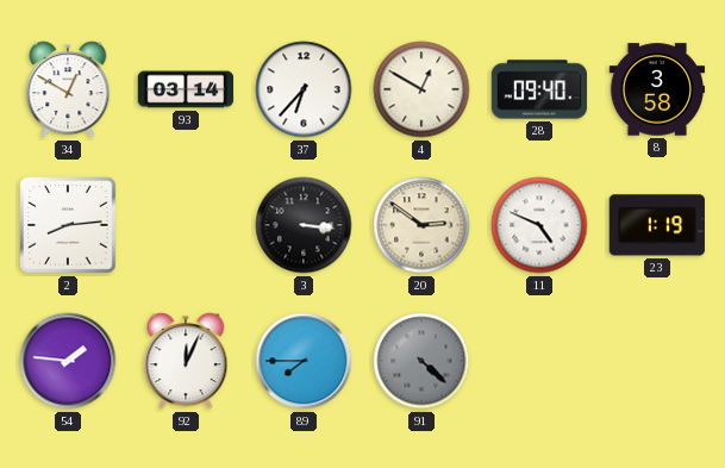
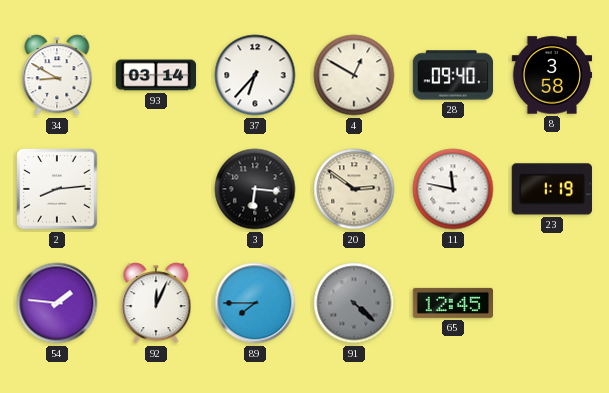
34: 12:50 -> 8:50
3: 3:16 -> 6:16
11: 4:49 -> 11:47
65: none -> 12:45
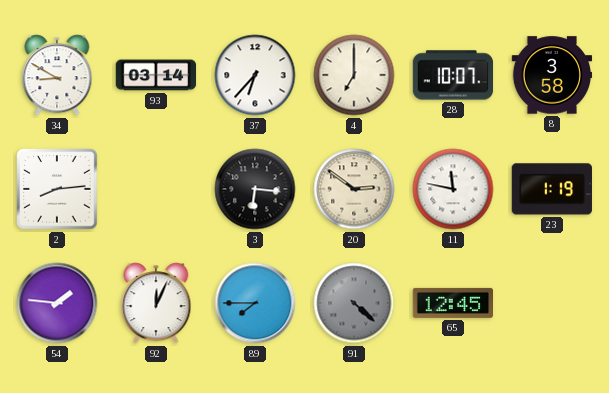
4: 12:50 -> 7:00
28: 09:40 -> 10:07
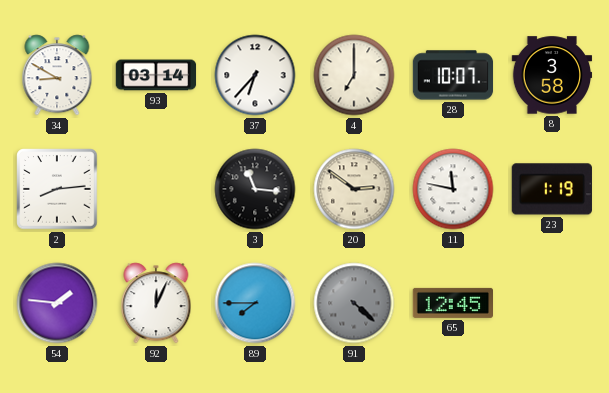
3: 6:16 -> 11:16
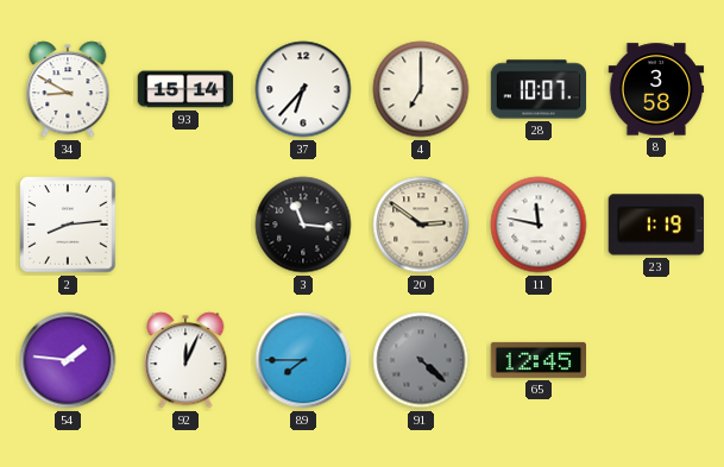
93: 03:14 -> 15:14
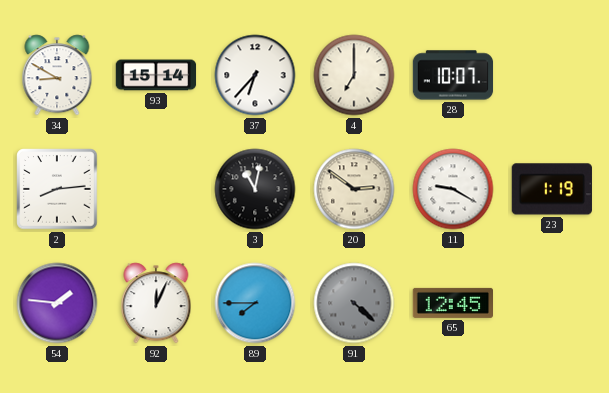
8: 3:58 -> none
3: 11:16 -> 11:02
11: 11:47 -> 9:20
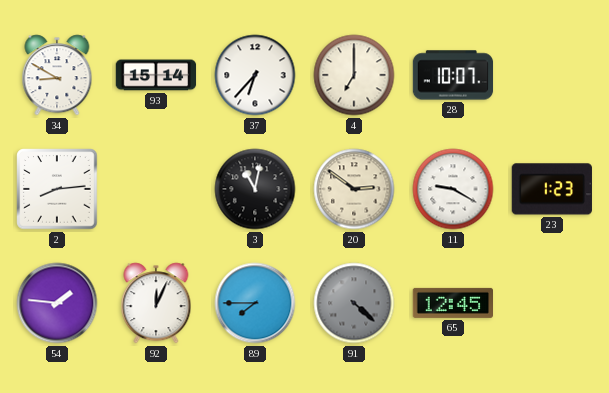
23: 1:19 -> 1:23
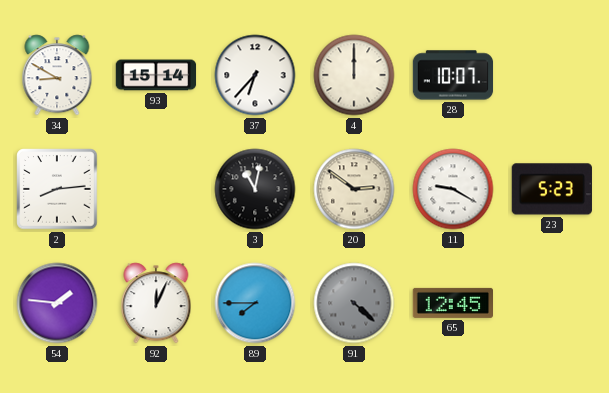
4: 7:00 -> 12:00
23: 1:23 -> 5:23
